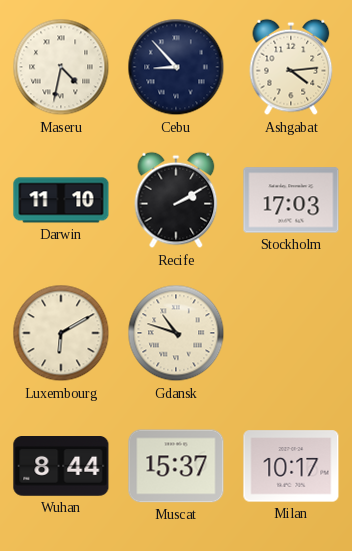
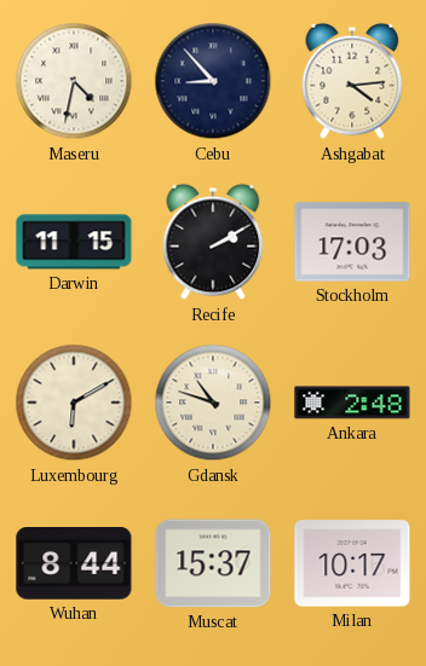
Darwin: 11:10 -> 11:15
Ankara: none -> 2:48
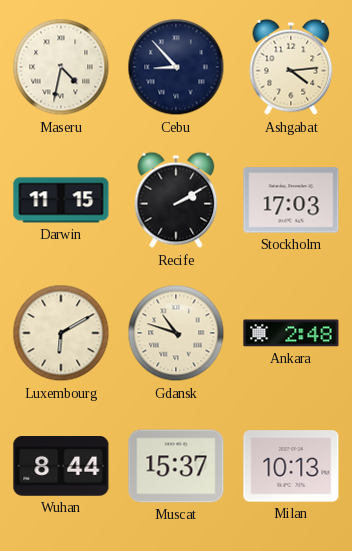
Milan: 10:17 -> 10:13
